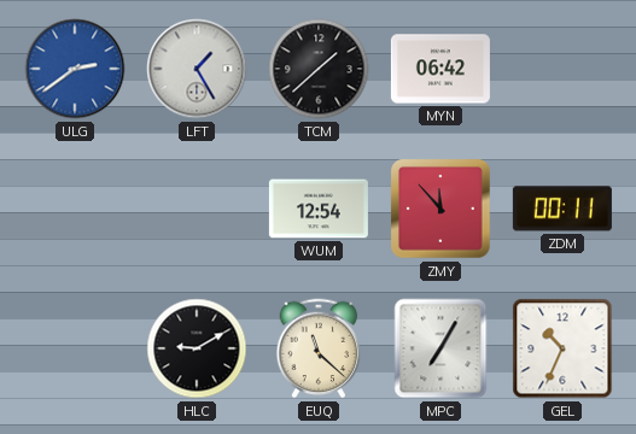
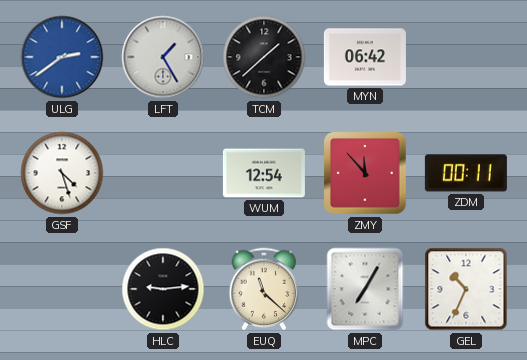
GSF: none -> 4:27
HLC: 9:10 -> 9:14
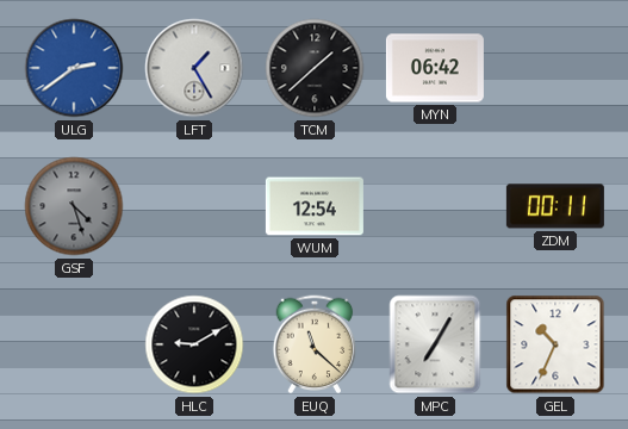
GSF dial: white -> grey
ZMY: 11:53 -> none
HLC: 9:14 -> 9:10
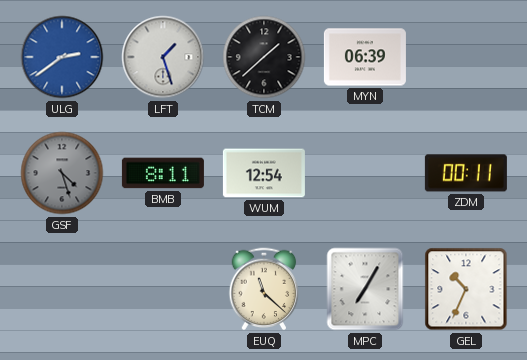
LFT: 1:25 -> 1:27
MYN: 06:42 -> 06:39
BMB: none -> 8:11
HLC: 9:10 -> none
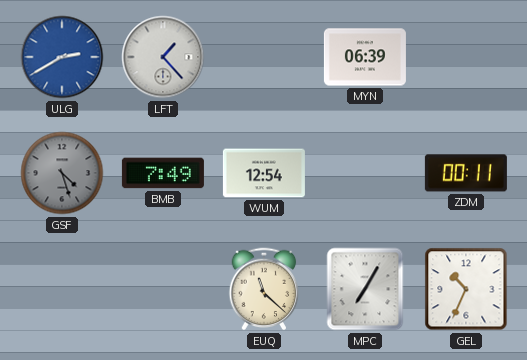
ULG: 2:39 -> 2:40
LFT: 1:27 -> 1:23
TCM: 1:38 -> none
BMB: 8:11 -> 7:49
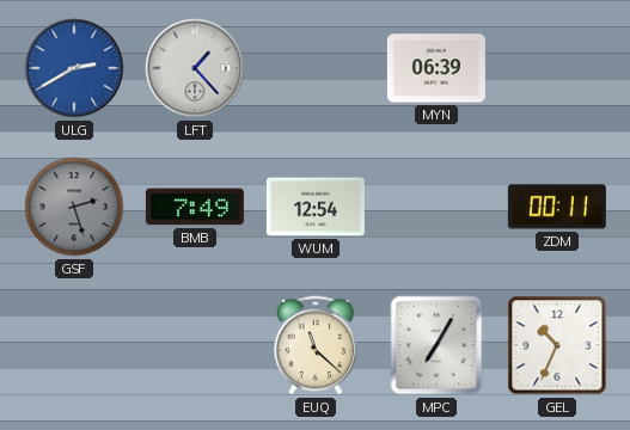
GSF: 4:27 -> 2:27
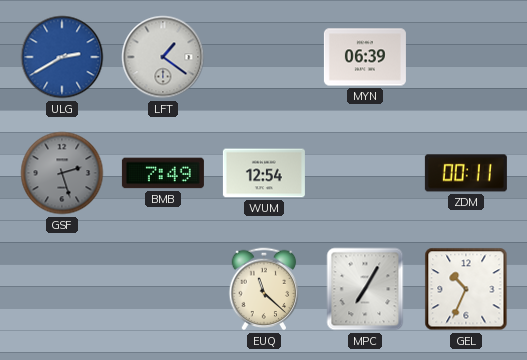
LFT: 1:23 -> 1:21
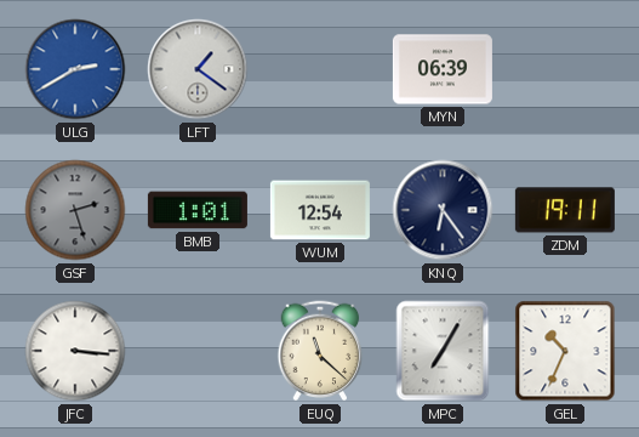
BMB: 7:49 -> 1:01
KNQ: none -> 6:24
ZDM: 00:11 -> 19:11
JFC: none -> 3:16
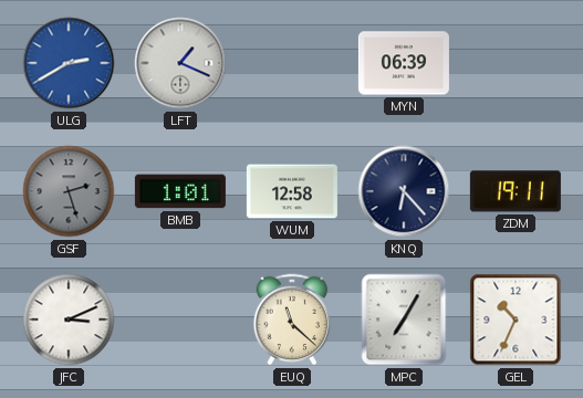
LFT: 1:21 -> 1:19
WUM: 12:54 -> 12:58
KNQ: 6:24 -> 6:23
JFC: 3:16 -> 3:11
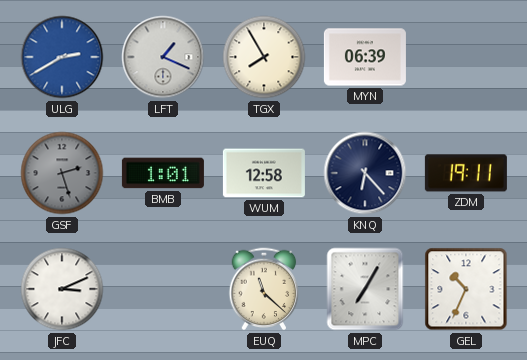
TGX: none -> 7:55
